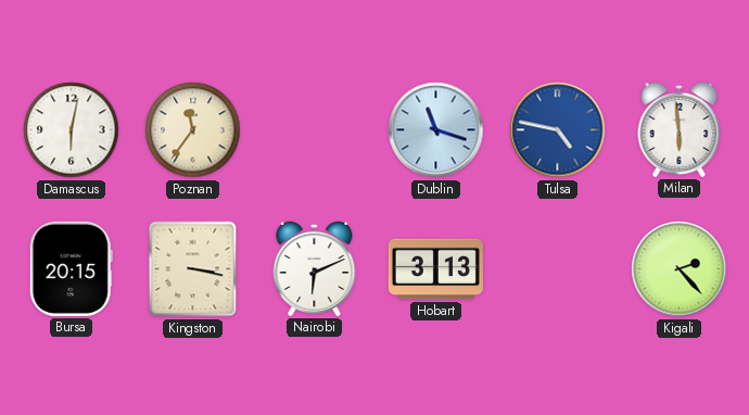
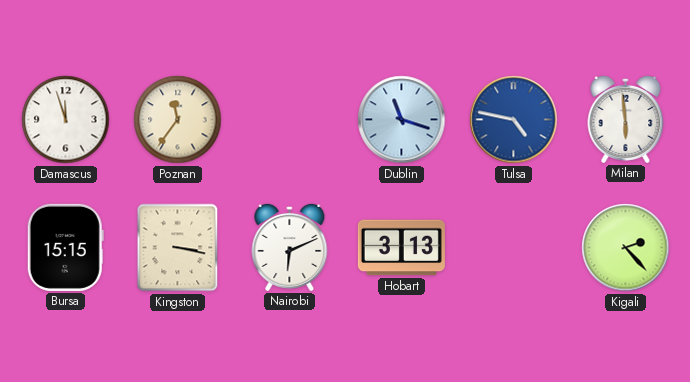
Damascus: 6:02 -> 11:57
Bursa: 20:15 -> 15:15
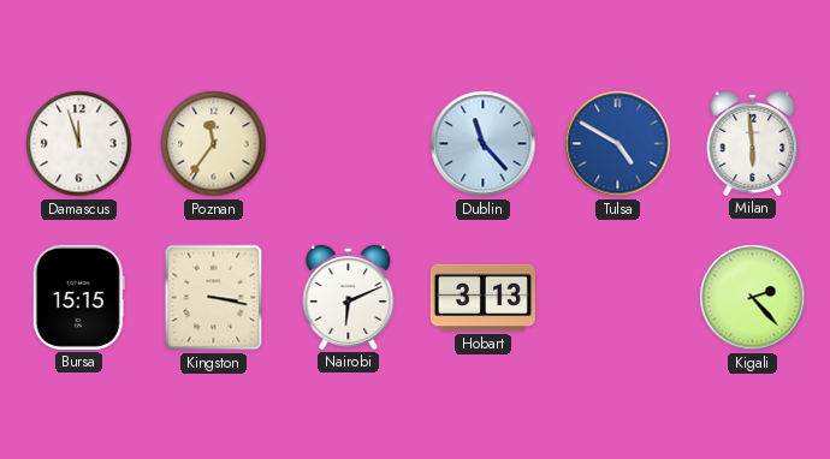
Dublin: 11:18 -> 11:23
Tulsa: 4:47 -> 4:50
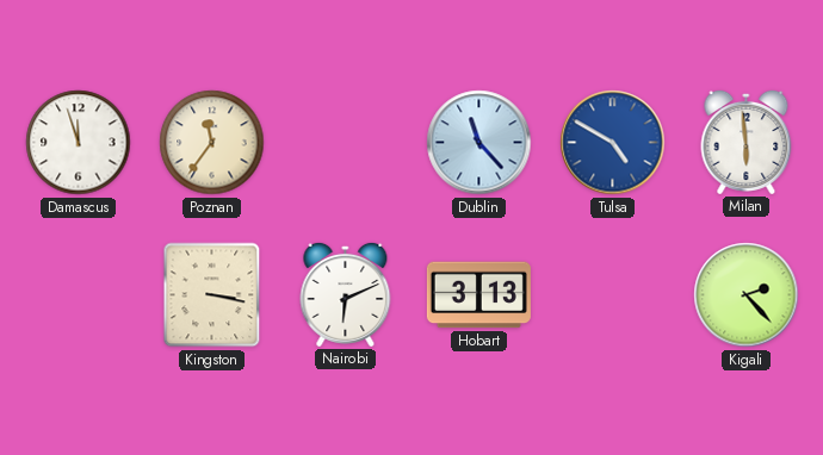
Bursa: 15:15 -> none
